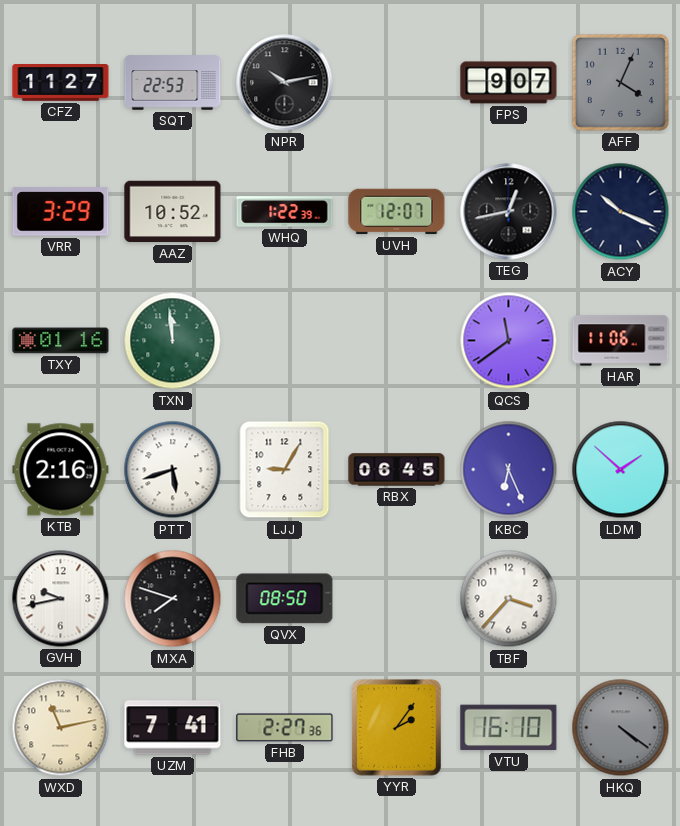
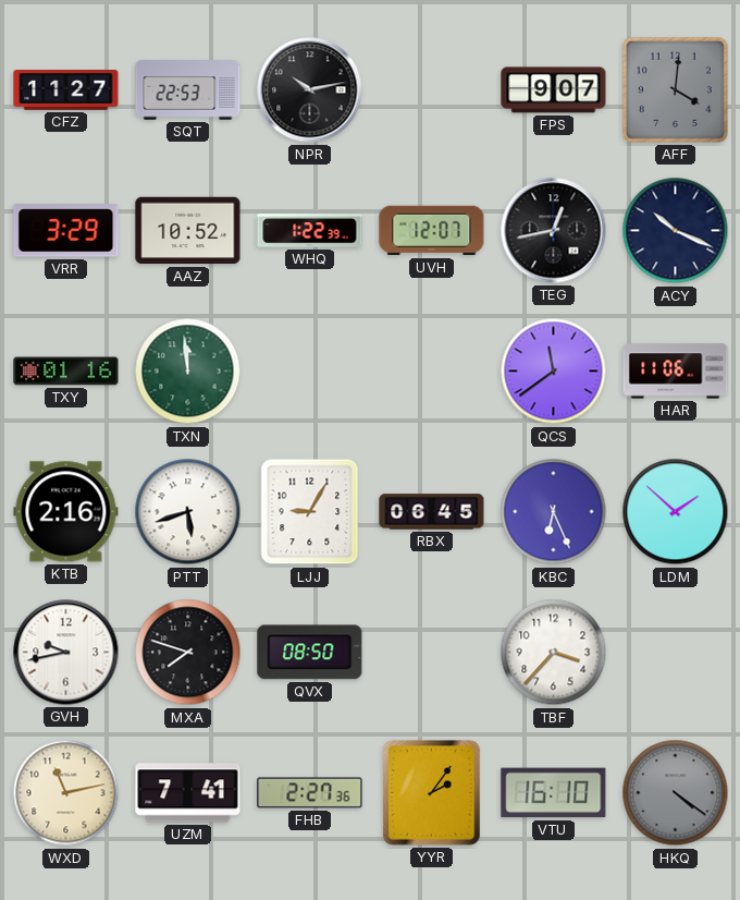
AFF: 4:04 -> 4:01
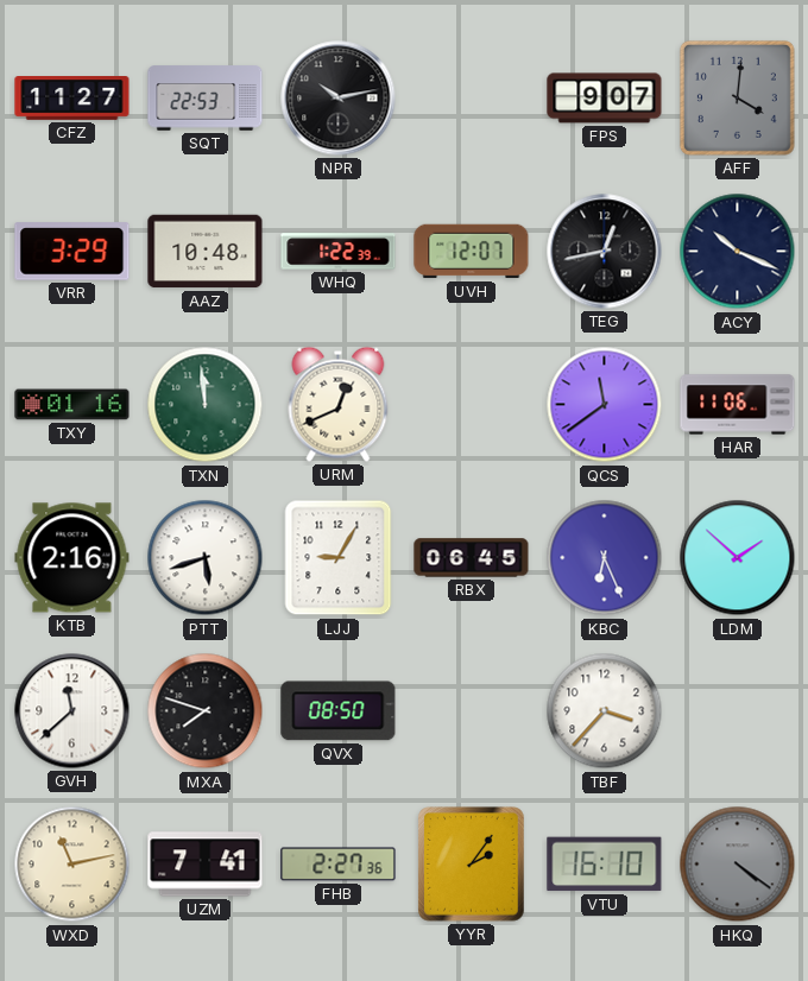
AAZ: 10:52 -> 10:48
URM: none -> 12:41
GVH: 9:43 -> 11:38
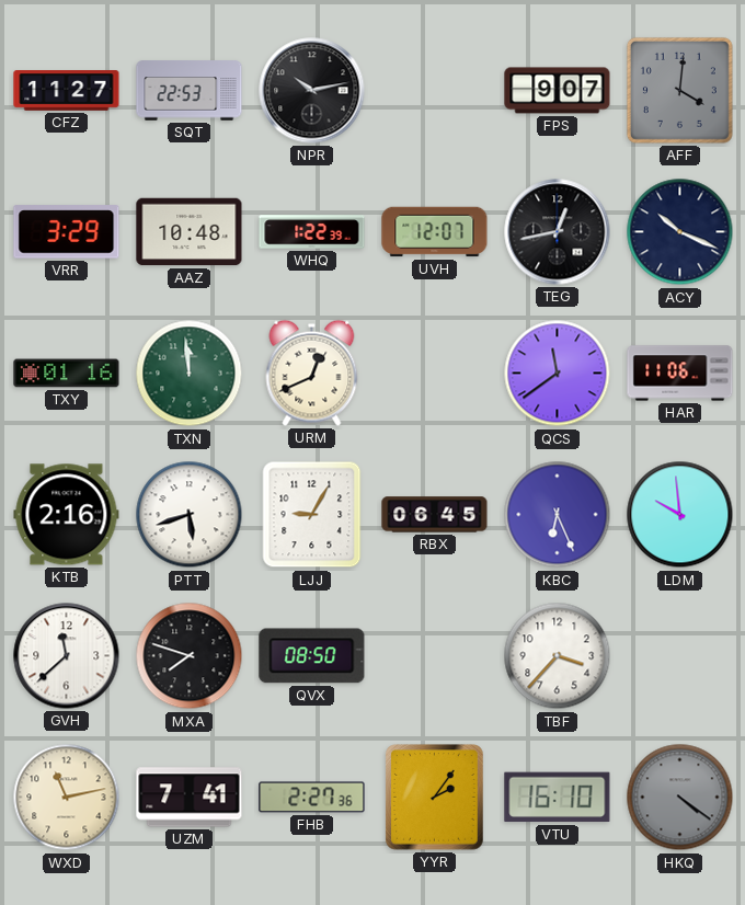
LDM: 1:52 -> 9:59
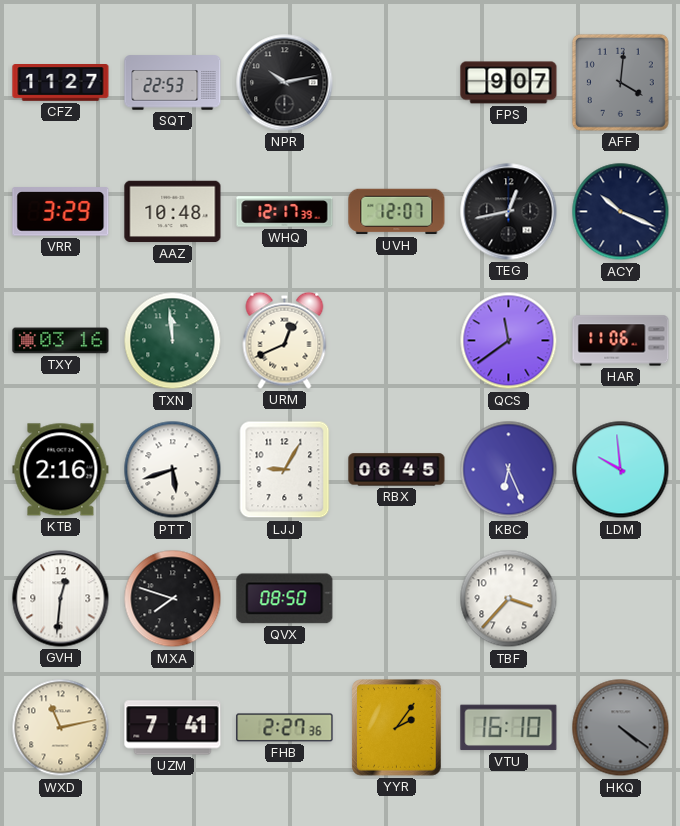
WHQ: 1:22 -> 12:17
TXY: 01:16 -> 03:16
GVH: 11:38 -> 12:31
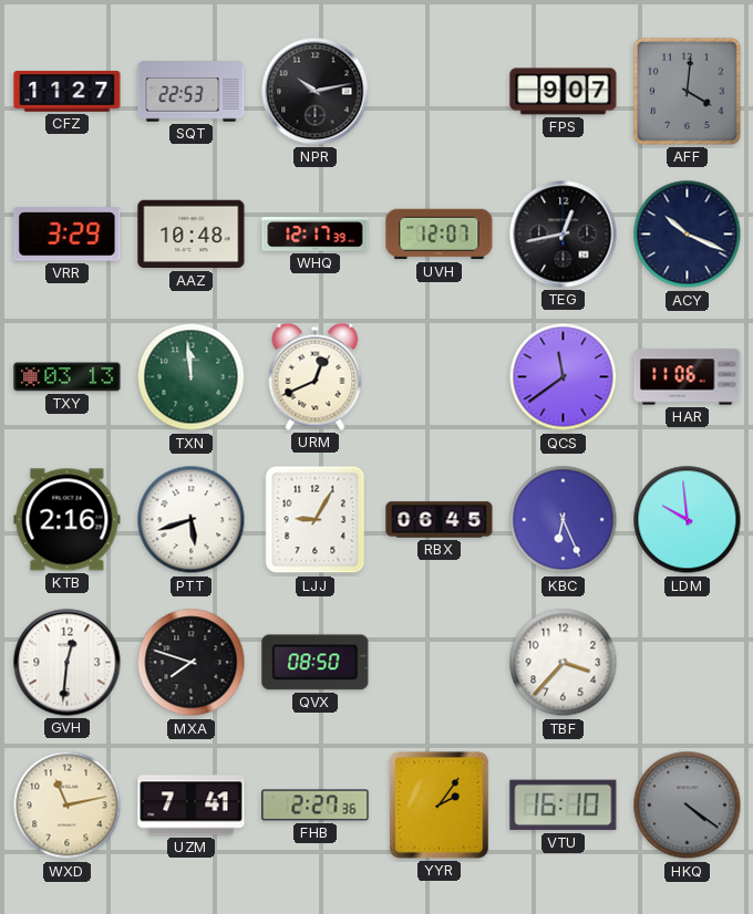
TXY: 03:16 -> 03:13
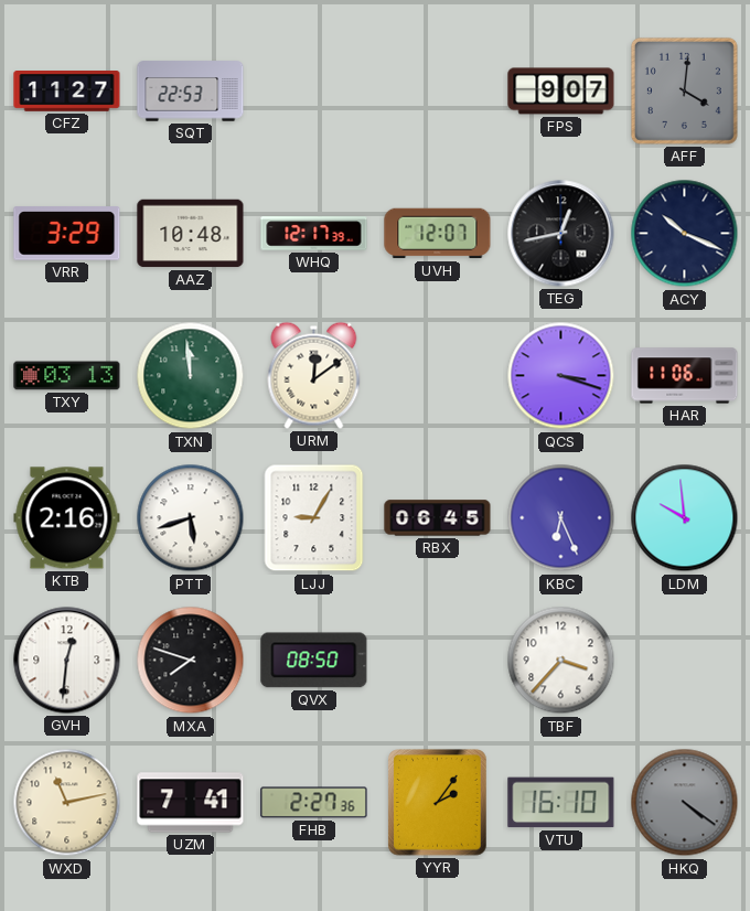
NPR: 10:13 -> none
URM: 12:41 -> 12:09
QCS: 11:39 -> 3:18
